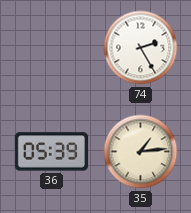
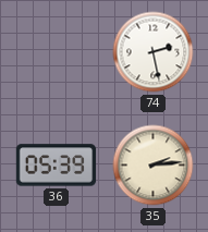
74: 2:25 -> 2:28
35: 1:14 -> 2:14
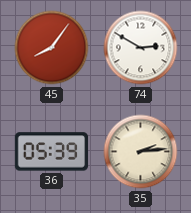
45: none -> 8:06
74: 2:28 -> 2:50
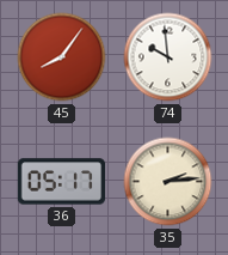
74: 2:50 -> 9:59
36: 05:39 -> 05:17
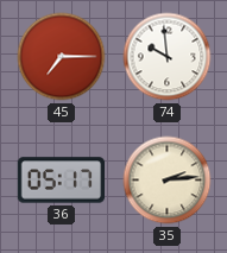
45: 8:06 -> 7:15
